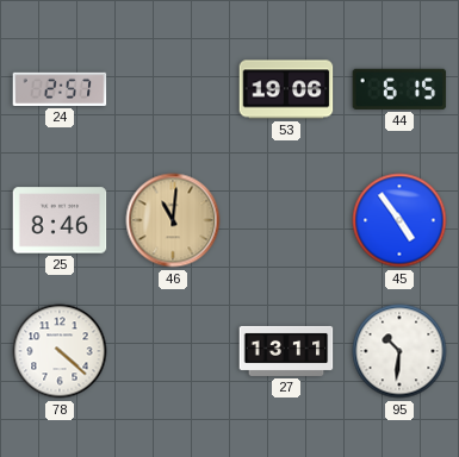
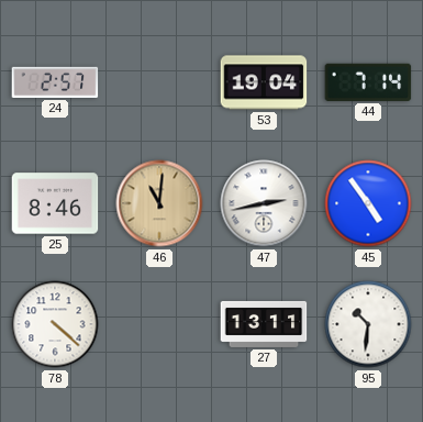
53: 19:06 -> 19:04
44: 6:15 -> 7:14
47: none -> 2:43
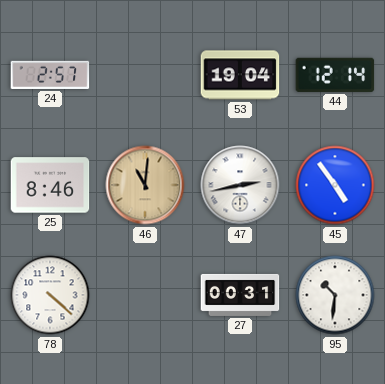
44: 7:14 -> 12:14
27: 13:11 -> 00:31
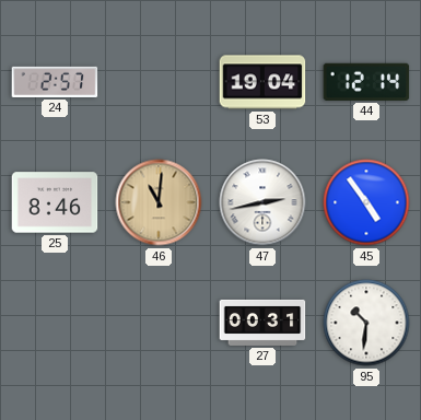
78: 4:22 -> none
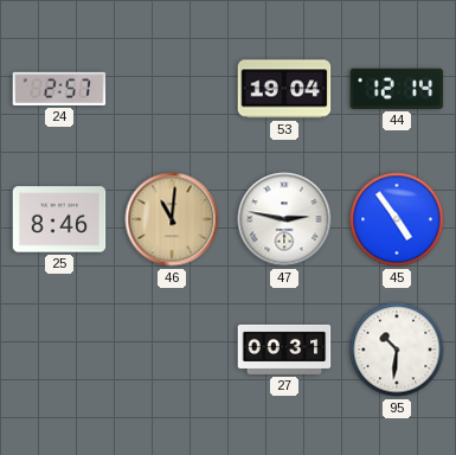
47: 2:43 -> 2:47
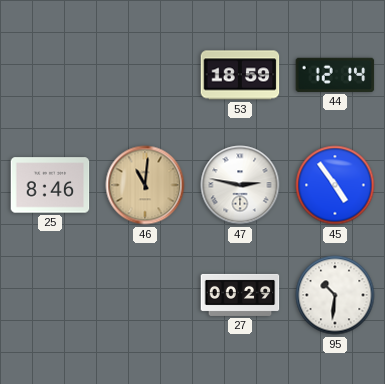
24: 2:57 -> none
53: 19:04 -> 18:59
27: 00:31 -> 00:29
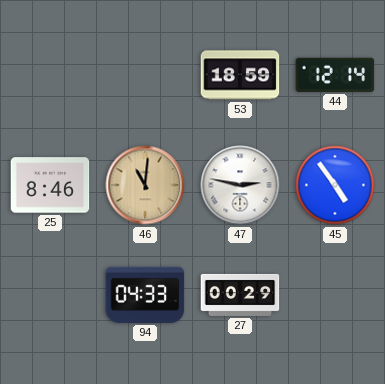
94: none -> 04:33
95: 10:31 -> none
